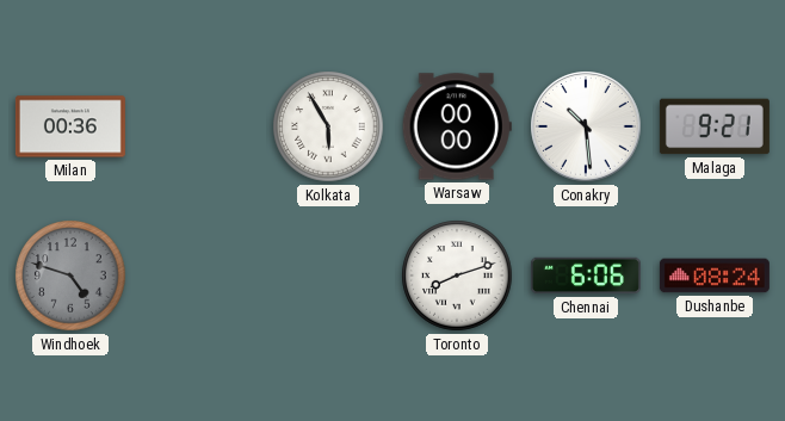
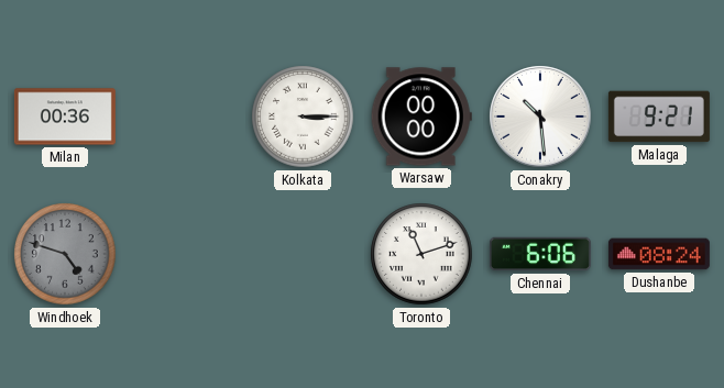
Kolkata: 5:55 -> 3:15
Toronto: 8:12 -> 11:12
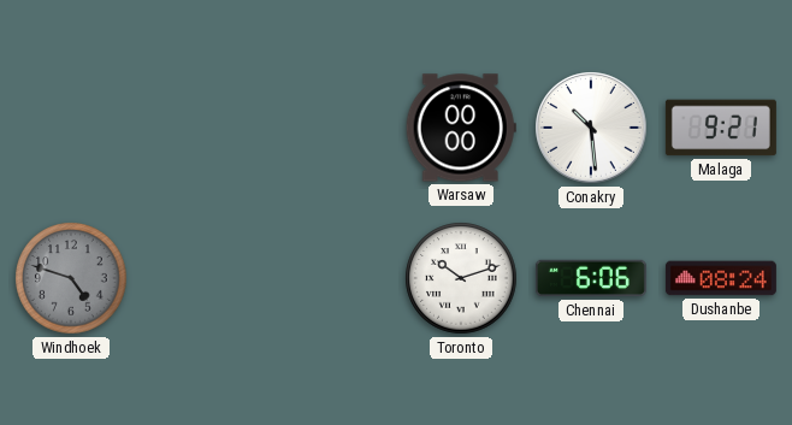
Milan: 00:36 -> none
Kolkata: 3:15 -> none
Toronto: 11:12 -> 10:12
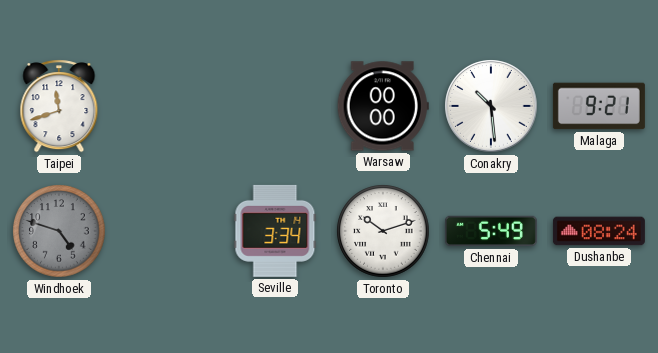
Taipei: none -> 11:42
Seville: none -> 3:34
Chennai: 6:06 -> 5:49
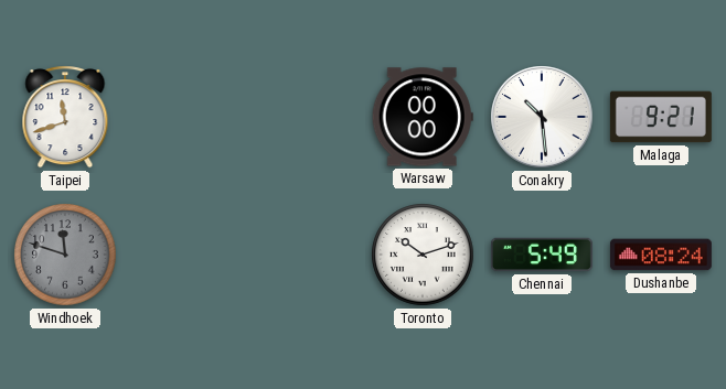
Windhoek: 4:48 -> 11:48
Seville: 3:34 -> none
